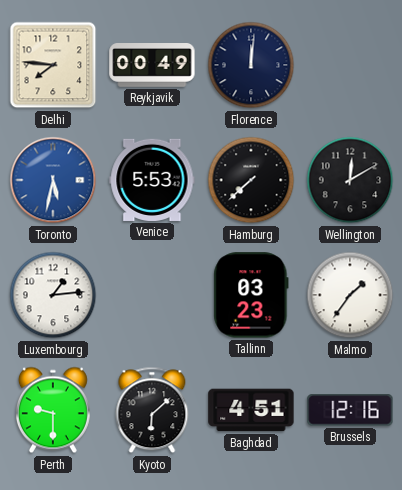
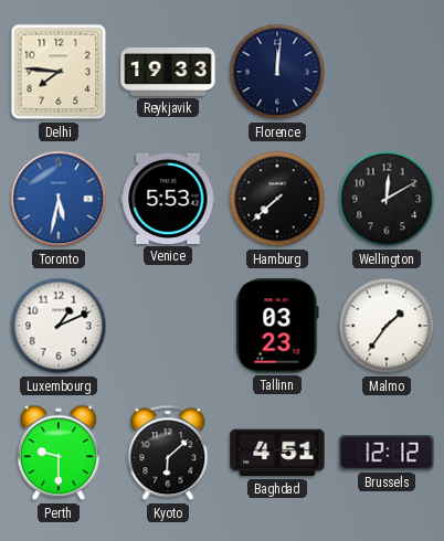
Reykjavik: 00:49 -> 19:33
Luxembourg: 1:14 -> 1:11
Brussels: 12:16 -> 12:12
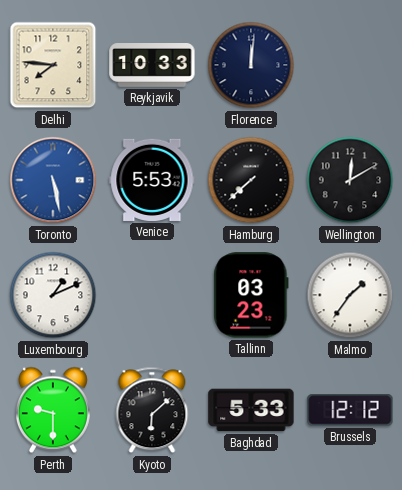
Reykjavik: 19:33 -> 10:33
Toronto: 5:32 -> 5:28
Baghdad: 4:51 -> 5:33
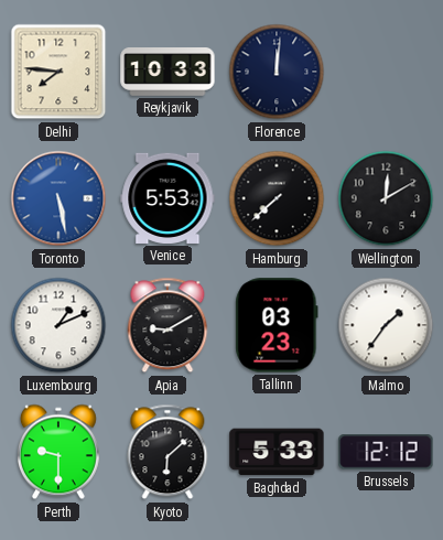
Apia: none -> 9:10
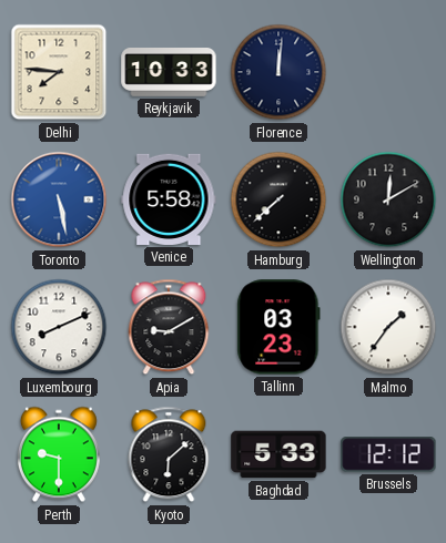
Venice: 5:53 -> 5:58
Luxembourg: 1:11 -> 8:11
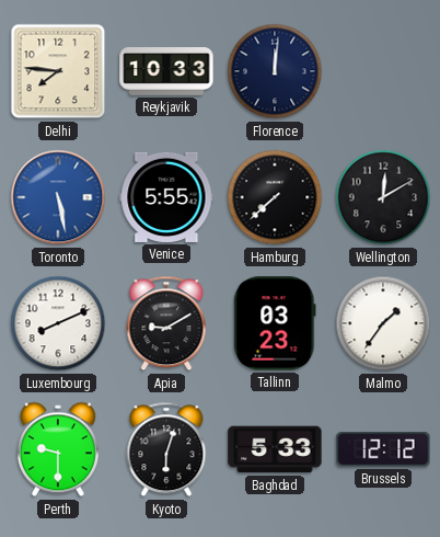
Venice: 5:58 -> 5:55
Kyoto: 6:08 -> 6:03
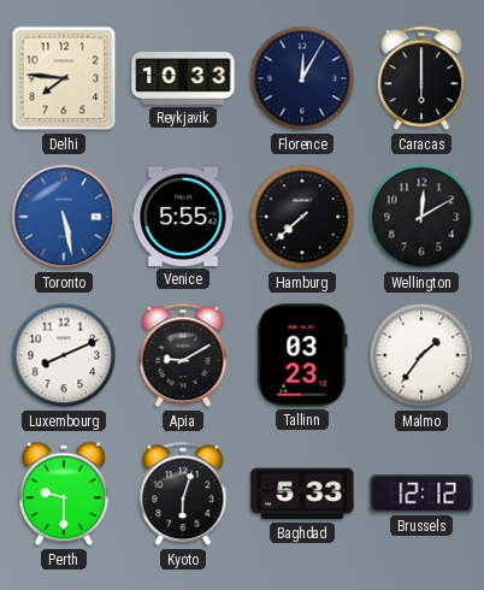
Florence: 12:01 -> 12:05
Caracas: none -> 6:00
